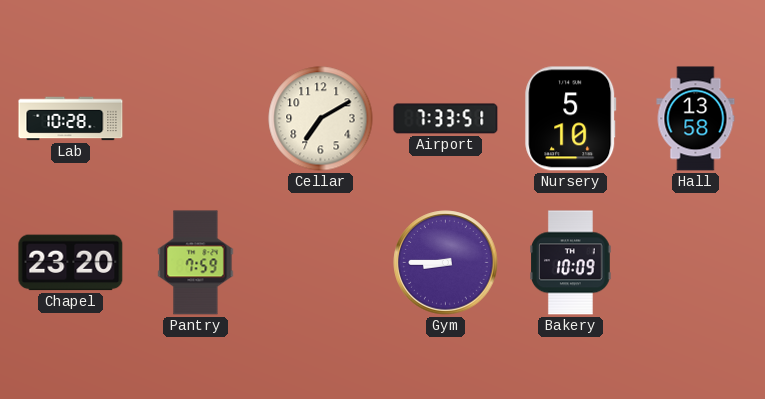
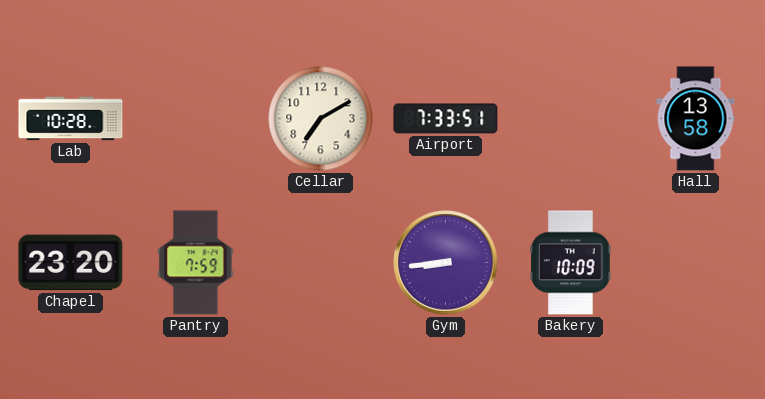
Nursery: 5:10 -> none
Gym: 8:45 -> 8:44
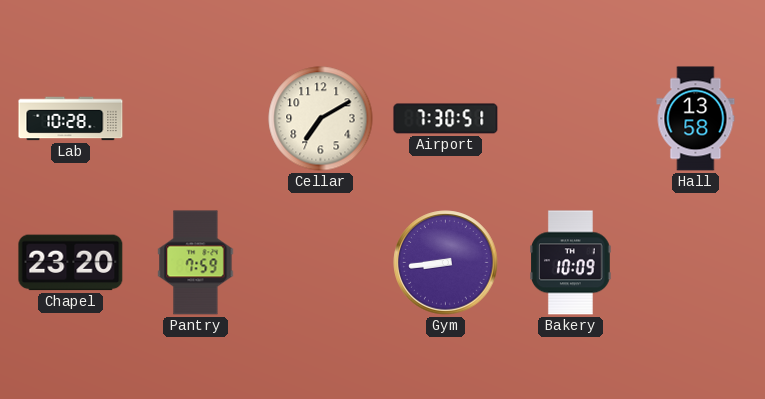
Airport: 7:33 -> 7:30
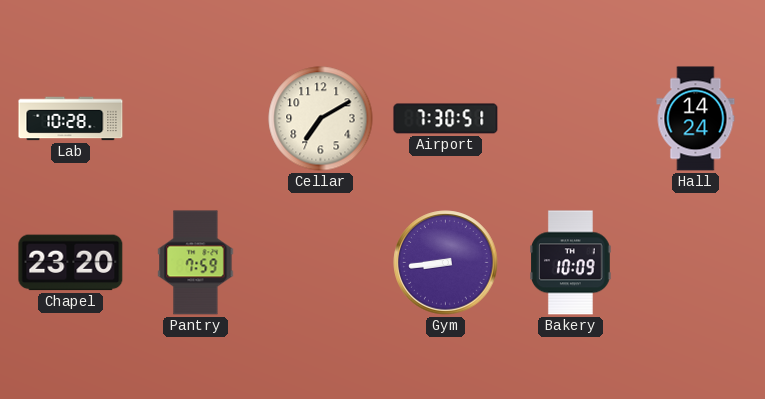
Hall: 13:58 -> 14:24
